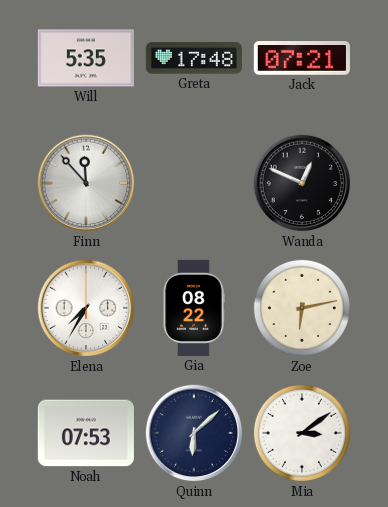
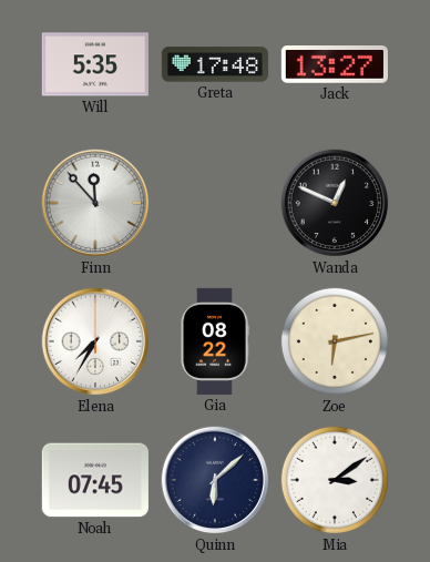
Jack: 07:21 -> 13:27
Noah: 07:53 -> 07:45
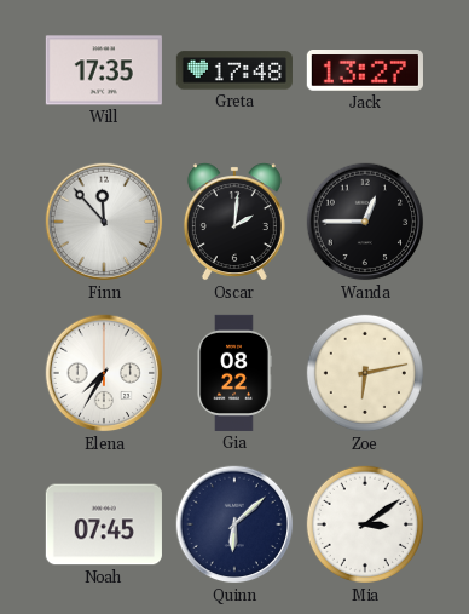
Will: 5:35 -> 17:35
Oscar: none -> 2:01
Wanda: 12:49 -> 12:45
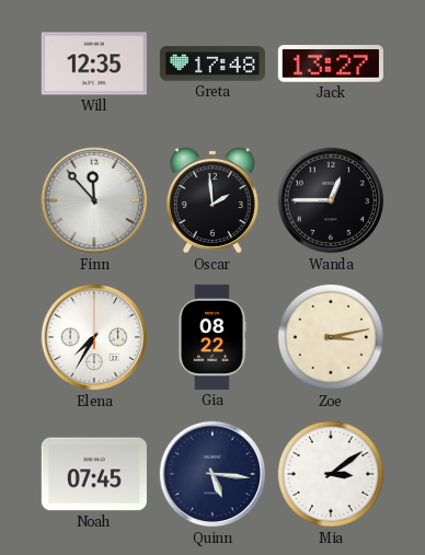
Will: 17:35 -> 12:35
Oscar: 2:01 -> 1:59
Zoe: 6:13 -> 3:13
Quinn: 6:08 -> 5:16
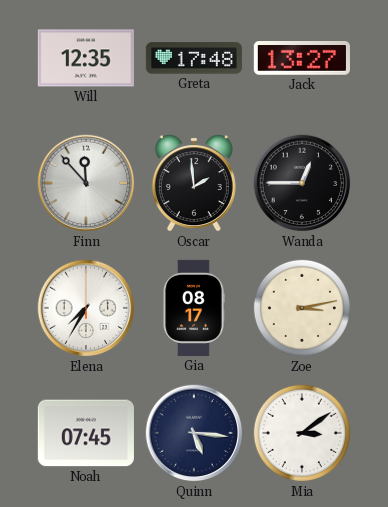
Gia: 08:22 -> 08:17
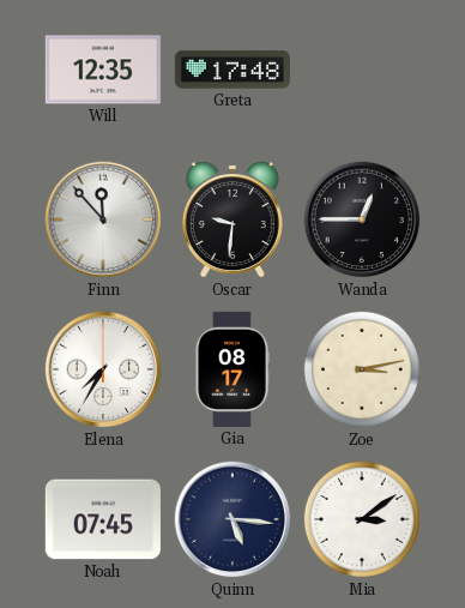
Jack: 13:27 -> none
Oscar: 1:59 -> 9:31
